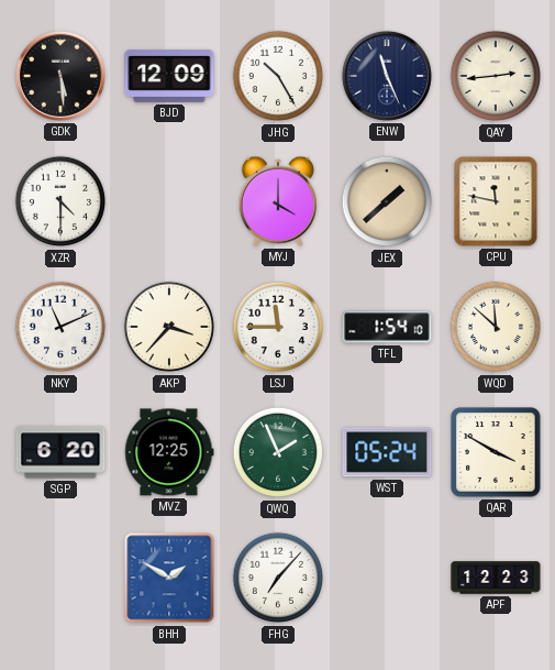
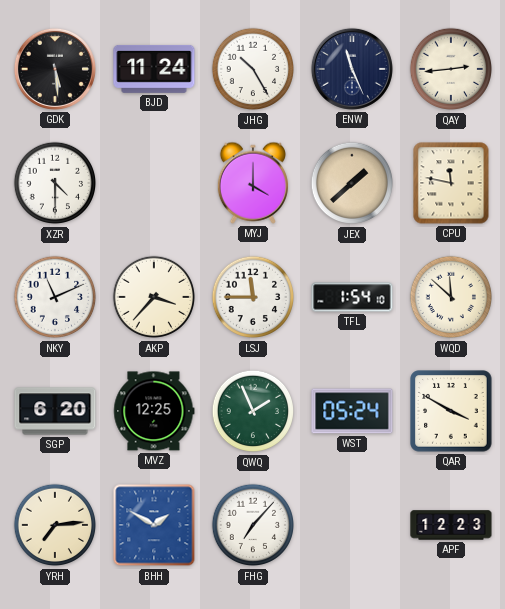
BJD: 12:09 -> 11:24
YRH: none -> 7:14
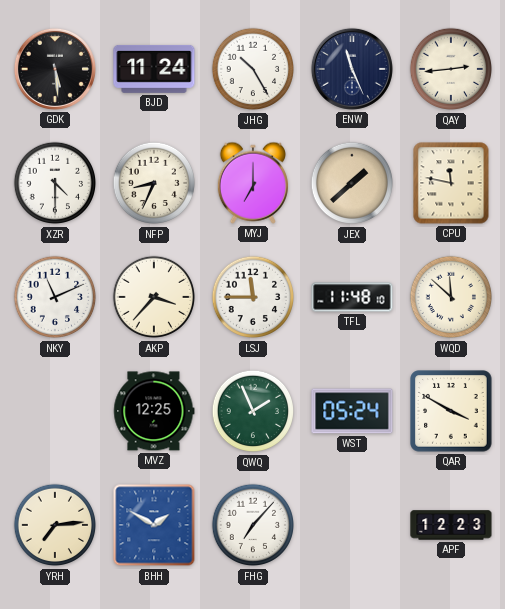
NFP: none -> 8:34
MYJ: 4:00 -> 7:00
TFL: 1:54 -> 11:48
SGP: 6:20 -> none
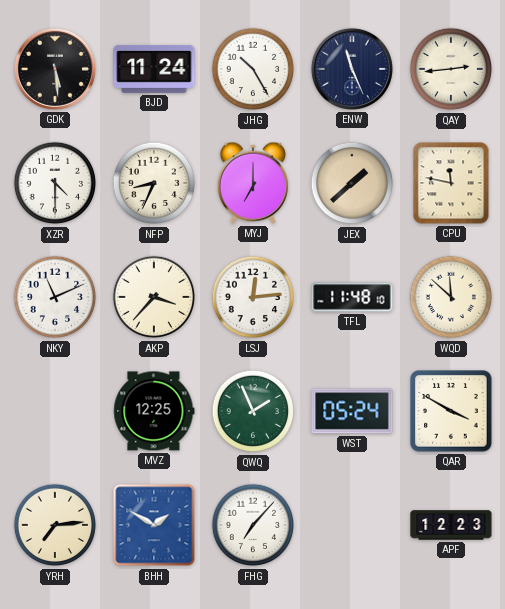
LSJ: 11:45 -> 12:14
